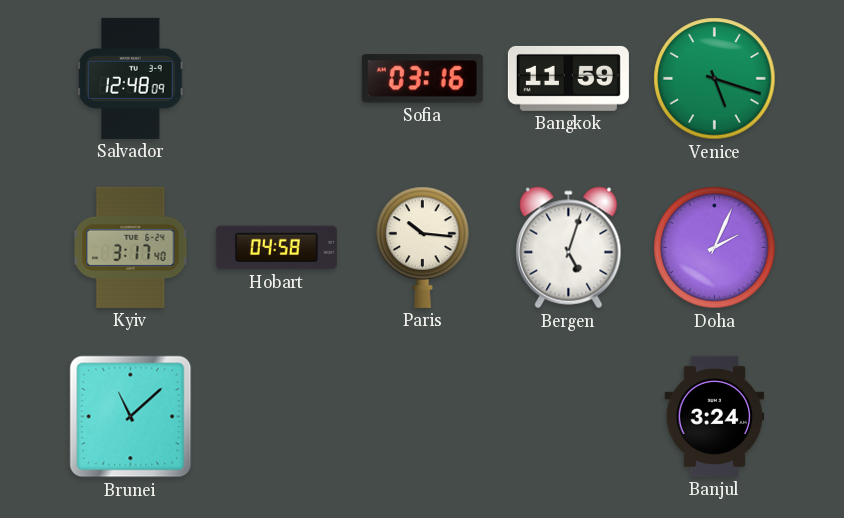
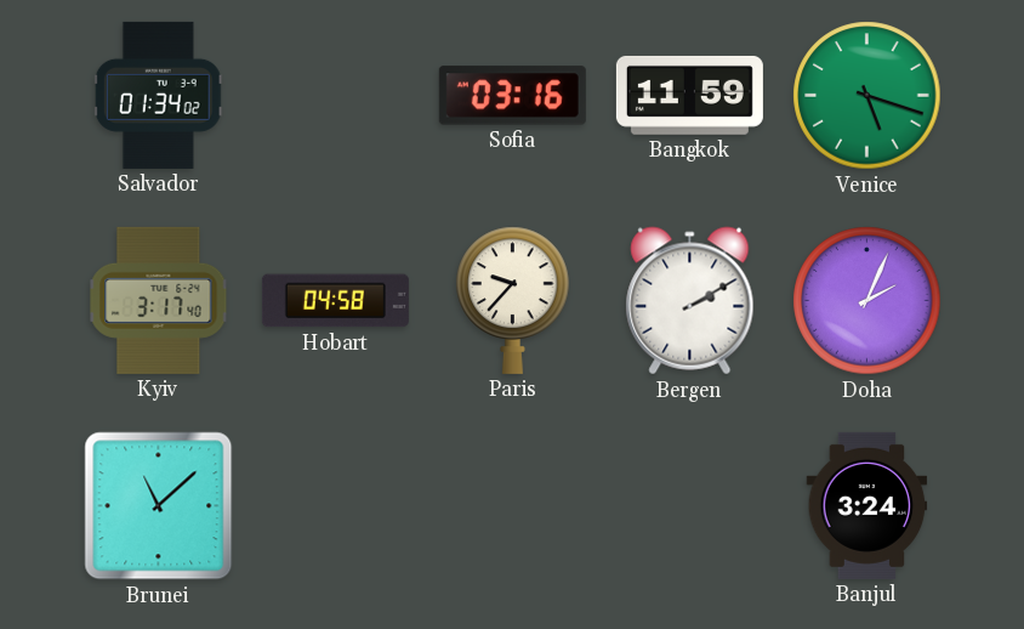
Salvador: 12:48 -> 01:34
Paris: 10:16 -> 9:37
Bergen: 5:03 -> 2:10
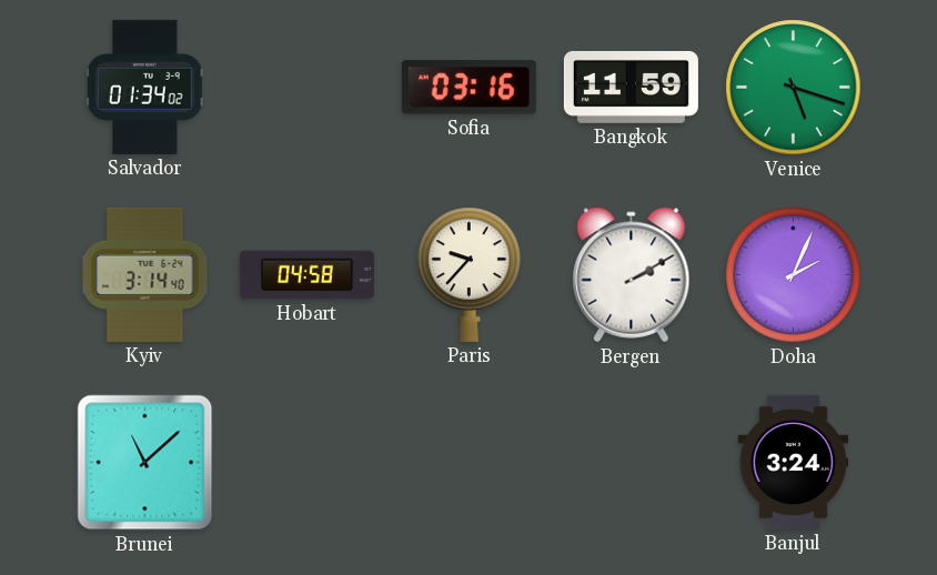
Kyiv: 3:17 -> 3:14
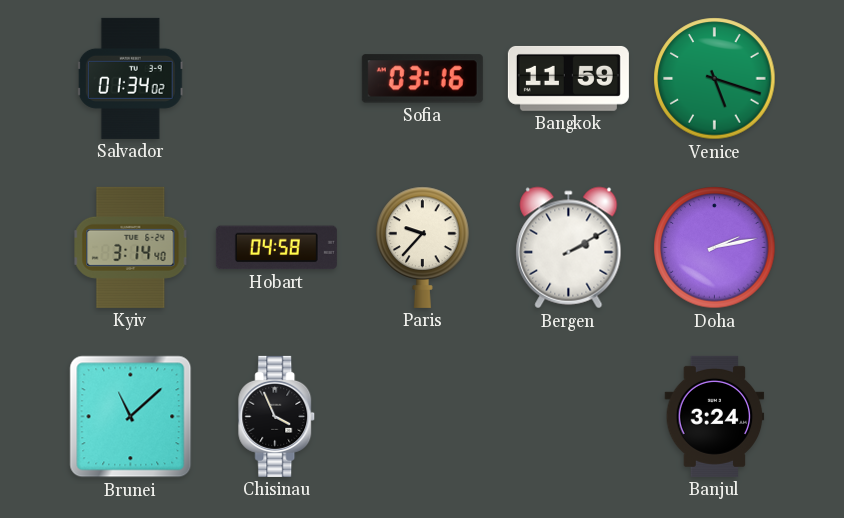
Doha: 2:04 -> 2:13
Chisinau: none -> 3:56
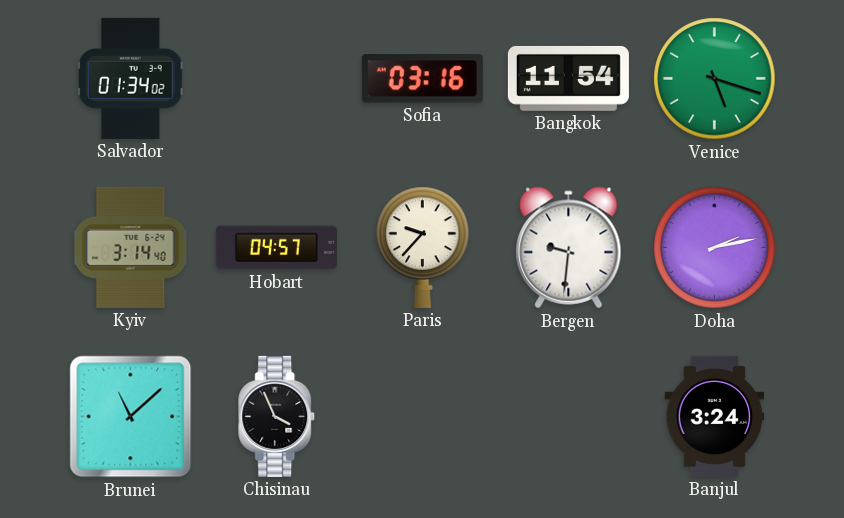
Bangkok: 11:59 -> 11:54
Hobart: 04:58 -> 04:57
Bergen: 2:10 -> 9:31
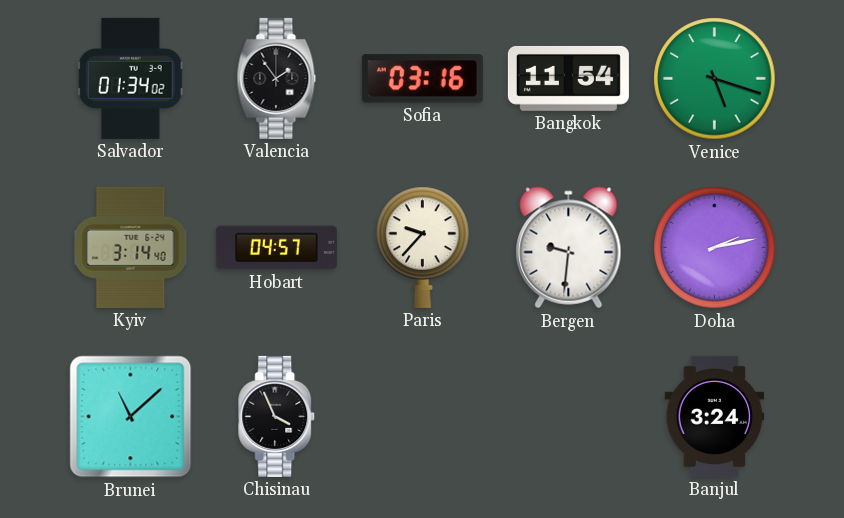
Valencia: none -> 1:54
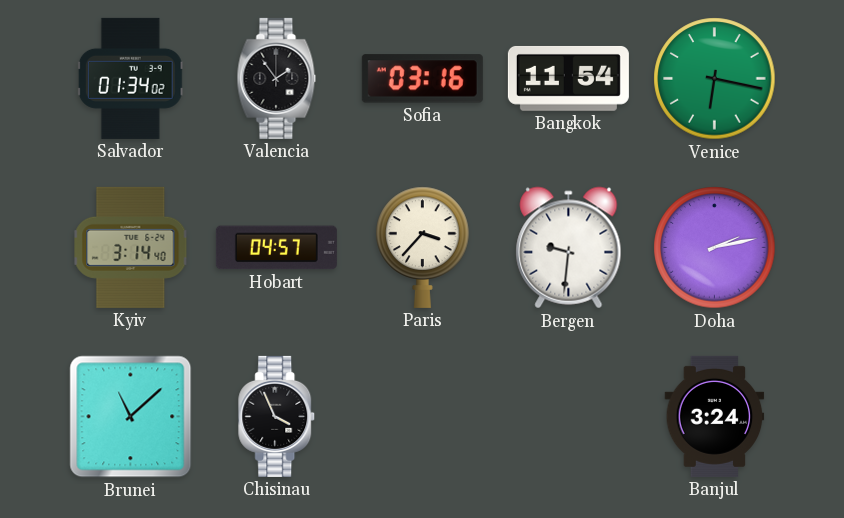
Venice: 5:18 -> 6:17
Paris: 9:37 -> 3:37
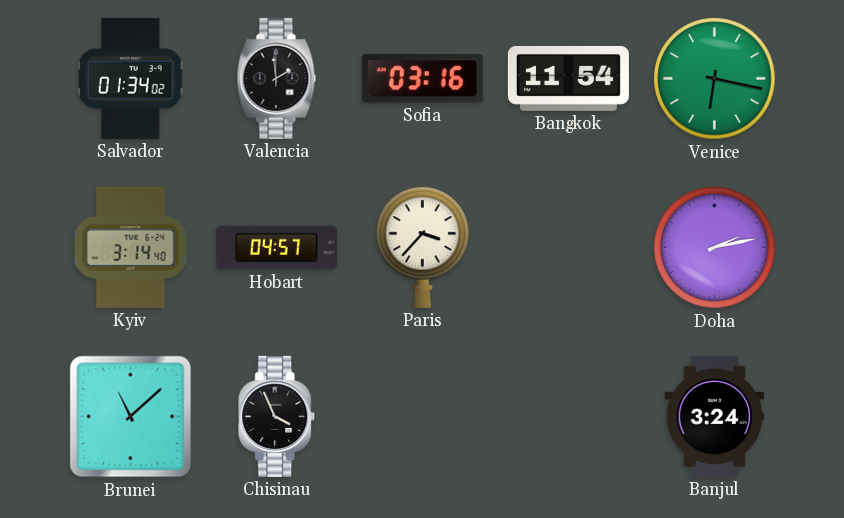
Valencia: 1:54 -> 1:59
Bergen: 9:31 -> none
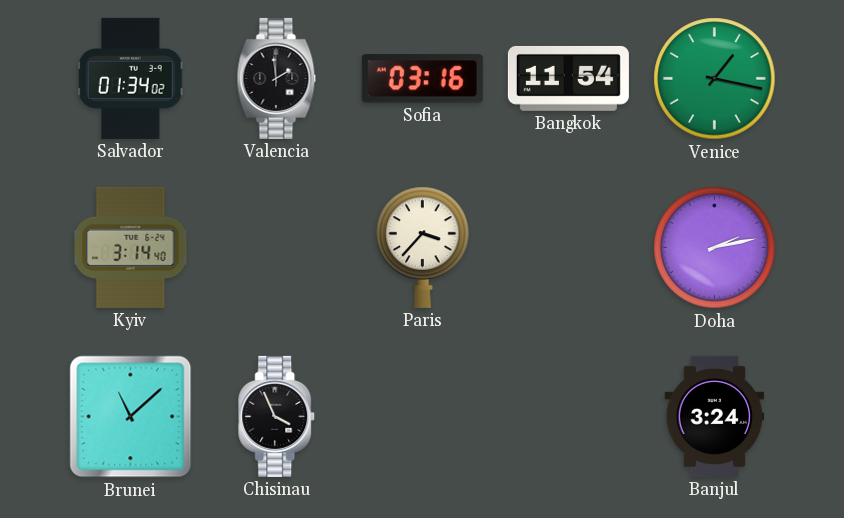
Venice: 6:17 -> 1:17
Hobart: 04:57 -> none
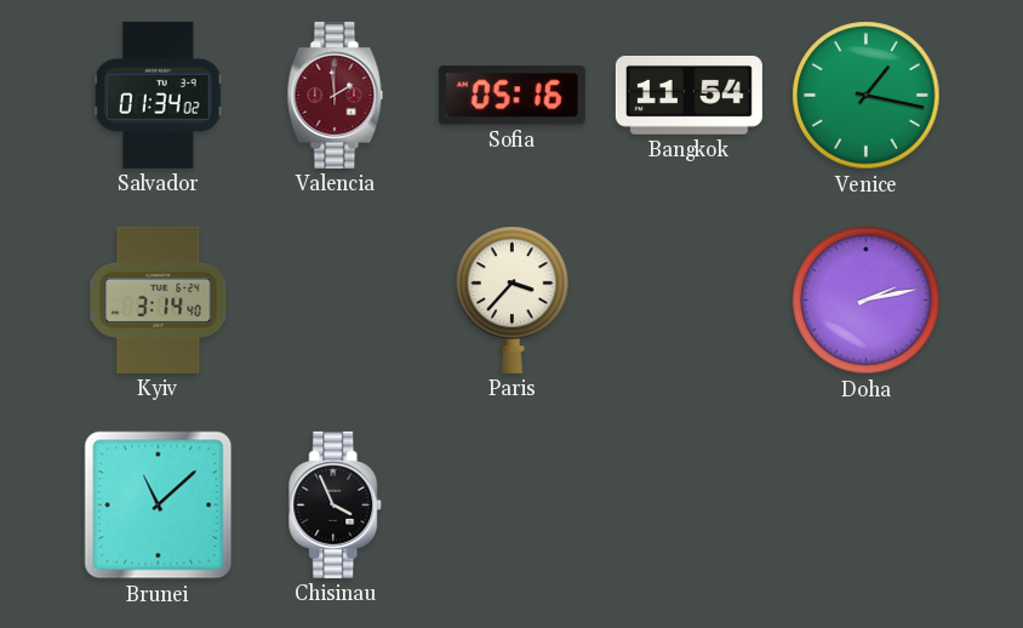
Valencia dial: black -> burgundy
Sofia: 03:16 -> 05:16
Banjul: 3:24 -> none
